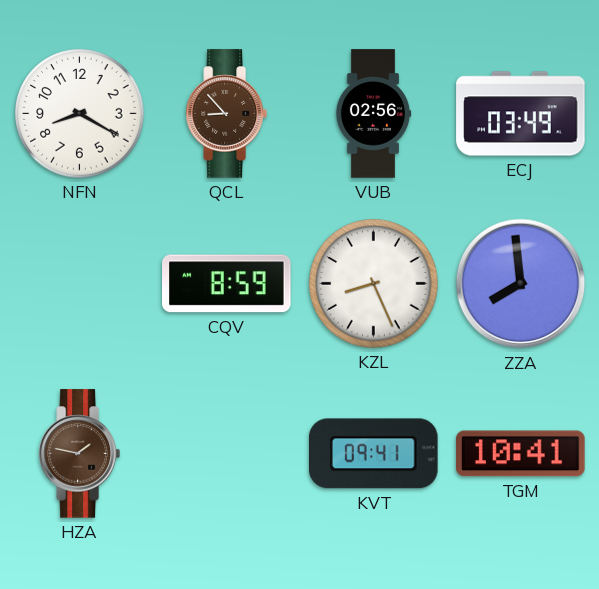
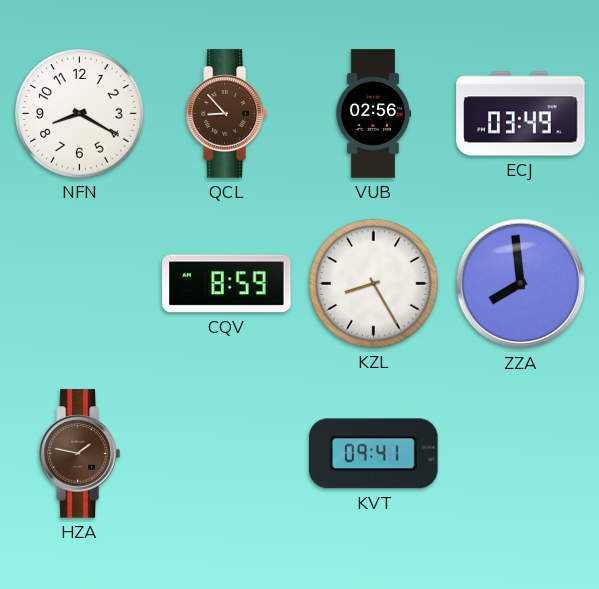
KZL: 8:26 -> 8:25
TGM: 10:41 -> none
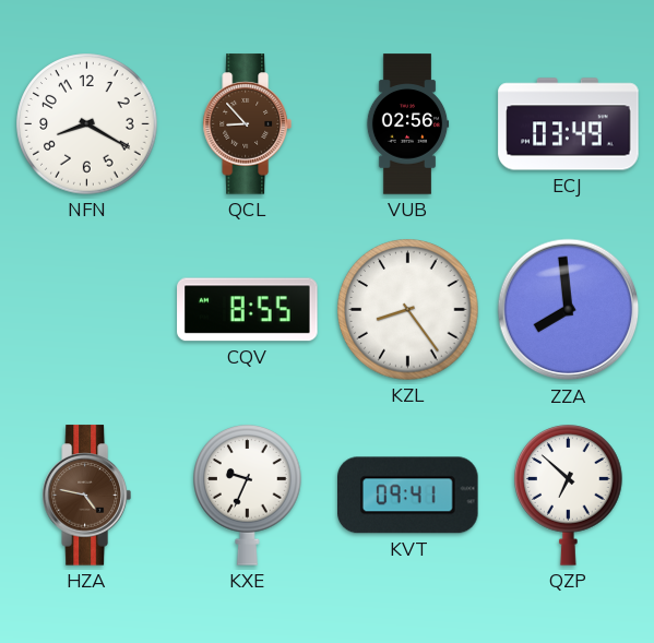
CQV: 8:59 -> 8:55
KZL: 8:25 -> 8:24
HZA: 1:47 -> 4:47
KXE: none -> 9:34
QZP: none -> 6:52
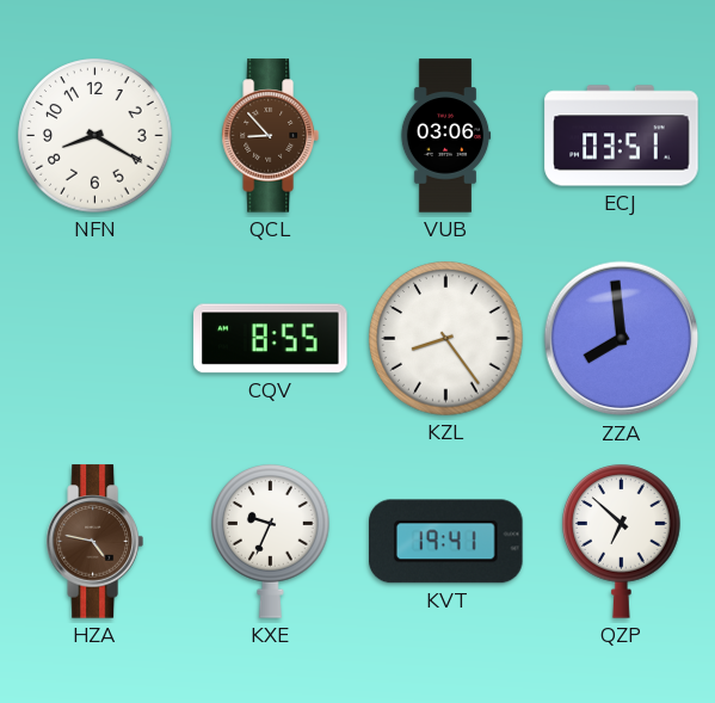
VUB: 02:56 -> 03:06
ECJ: 03:49 -> 03:51
KVT: 09:41 -> 19:41
